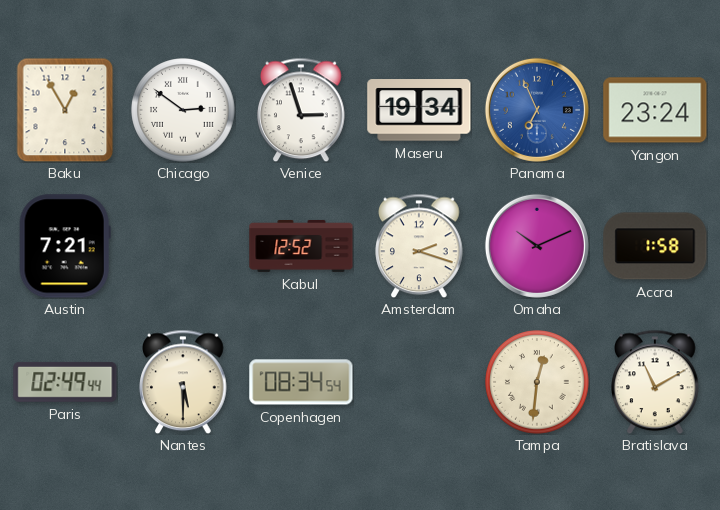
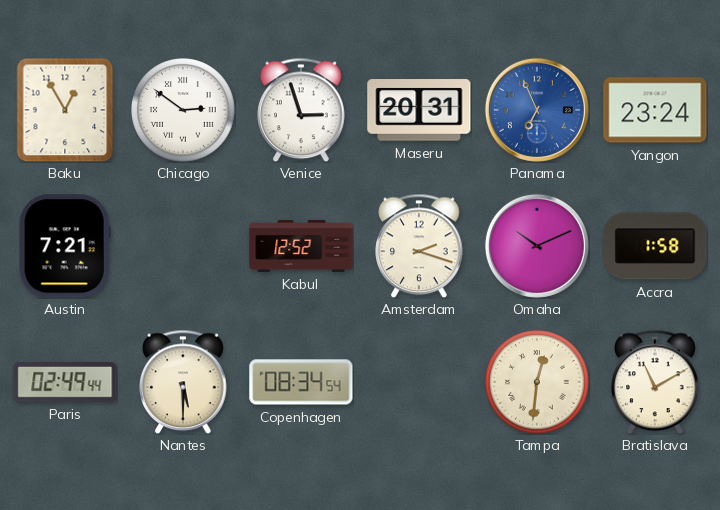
Maseru: 19:34 -> 20:31
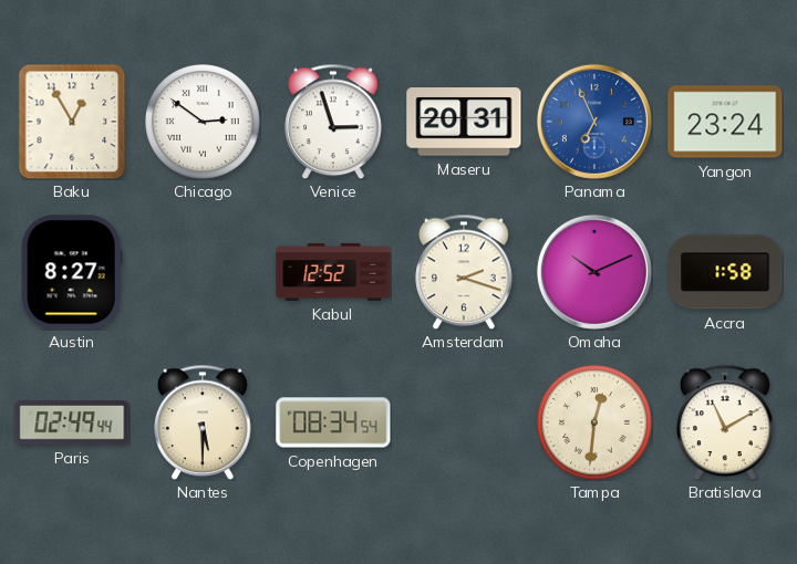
Austin: 7:21 -> 8:27
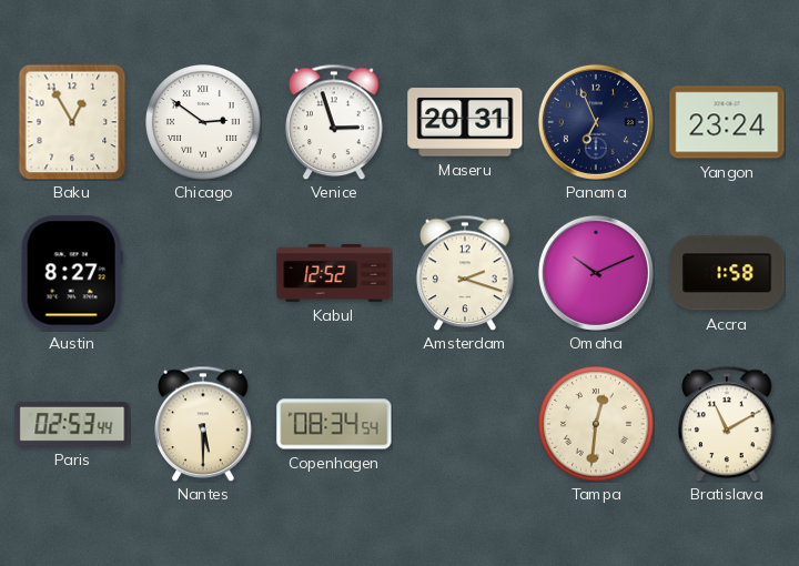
Panama dial: blue -> navy
Paris: 02:49 -> 02:53
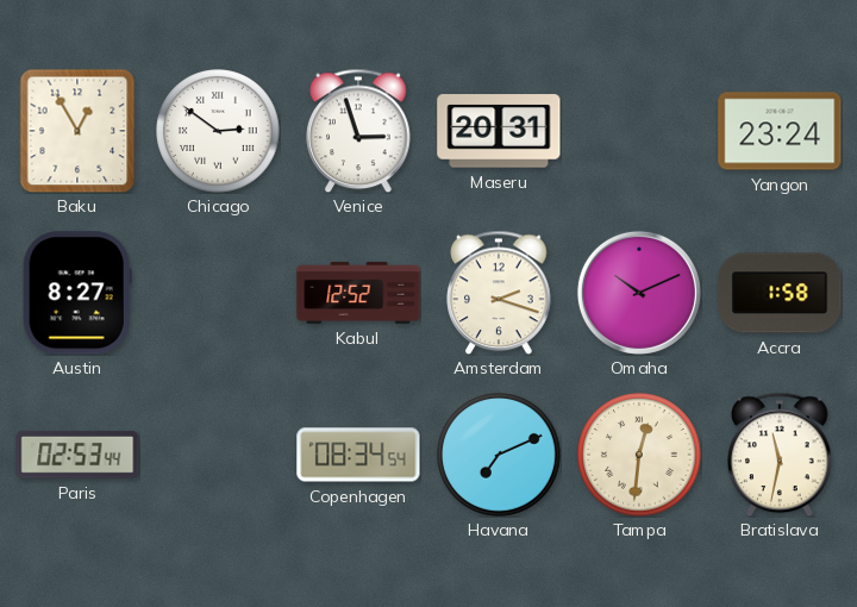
Panama: 6:56 -> none
Nantes: 5:30 -> none
Havana: none -> 7:11
Bratislava: 11:10 -> 11:32
